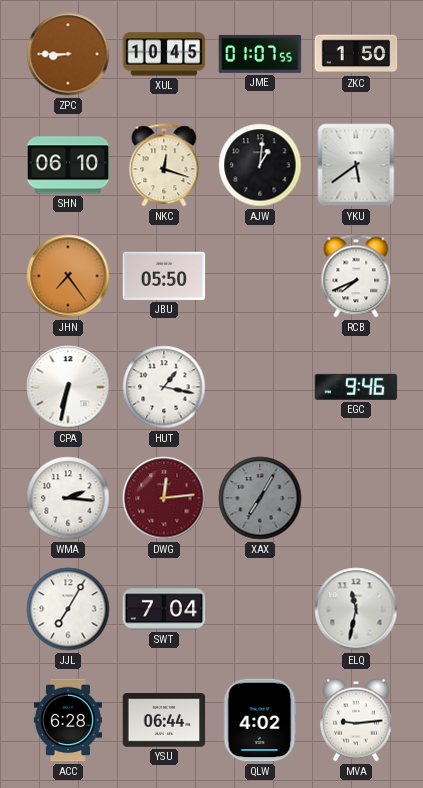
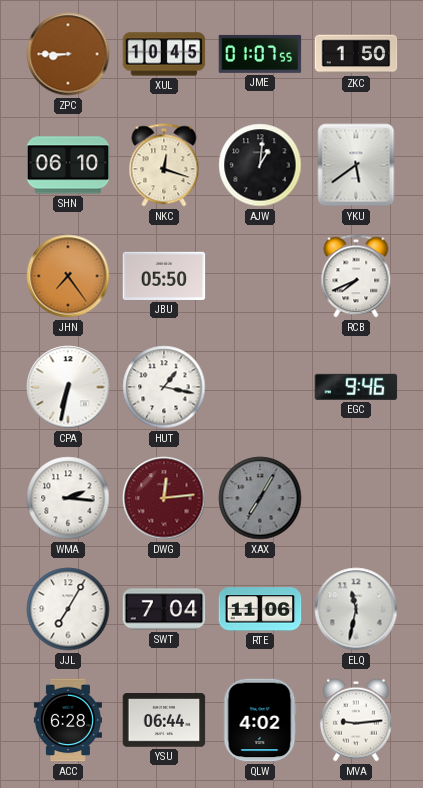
RTE: none -> 11:06
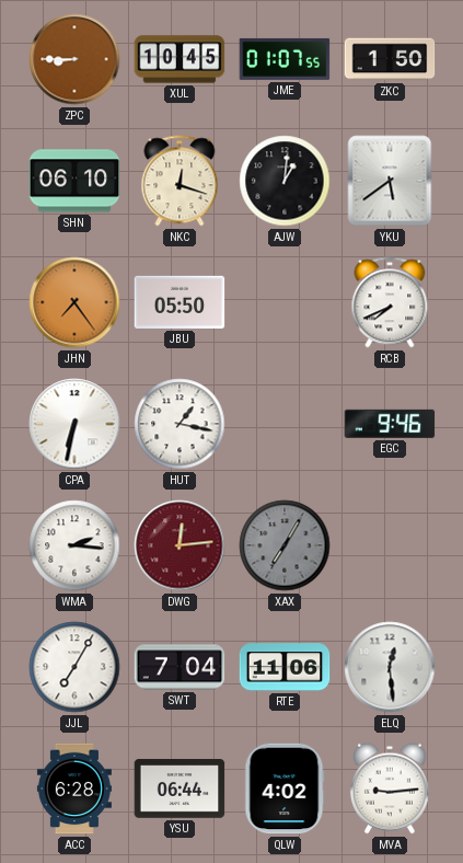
ELQ: 11:32 -> 12:29
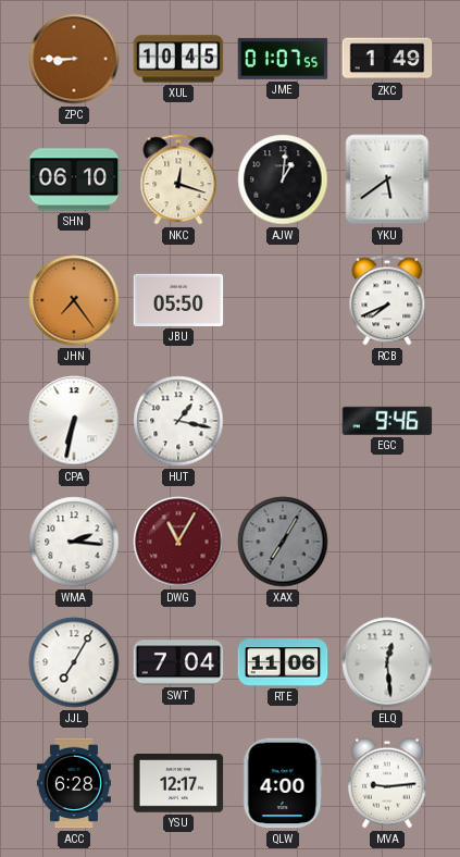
ZKC: 1:50 -> 1:49
DWG: 12:14 -> 11:05
YSU: 06:44 -> 12:17
QLW: 4:02 -> 4:00
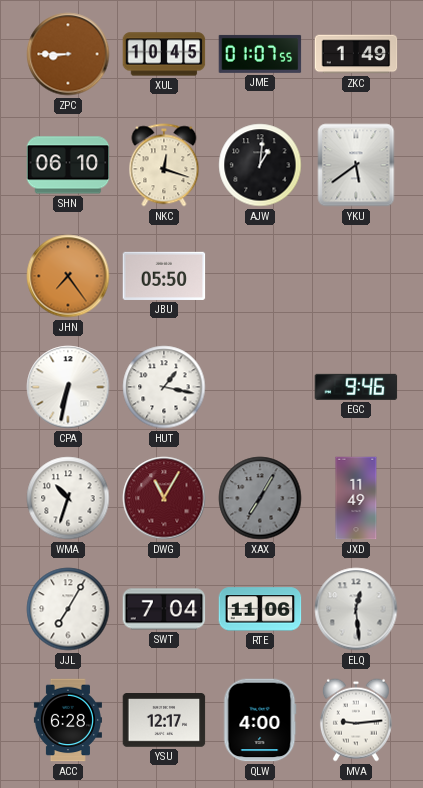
RCB: 7:41 -> none
WMA: 2:16 -> 10:33
JXD: none -> 11:49
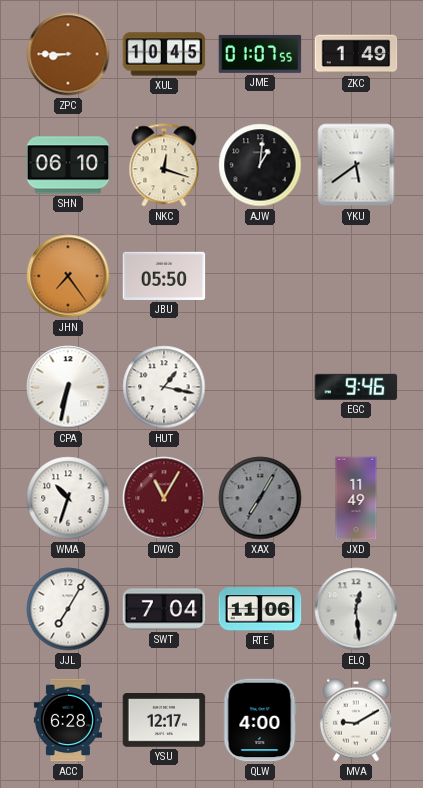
MVA: 9:14 -> 9:10
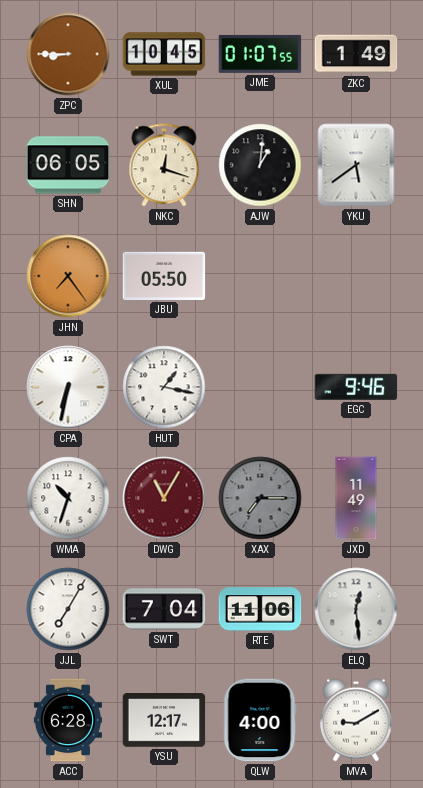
SHN: 06:10 -> 06:05
XAX: 7:05 -> 7:15
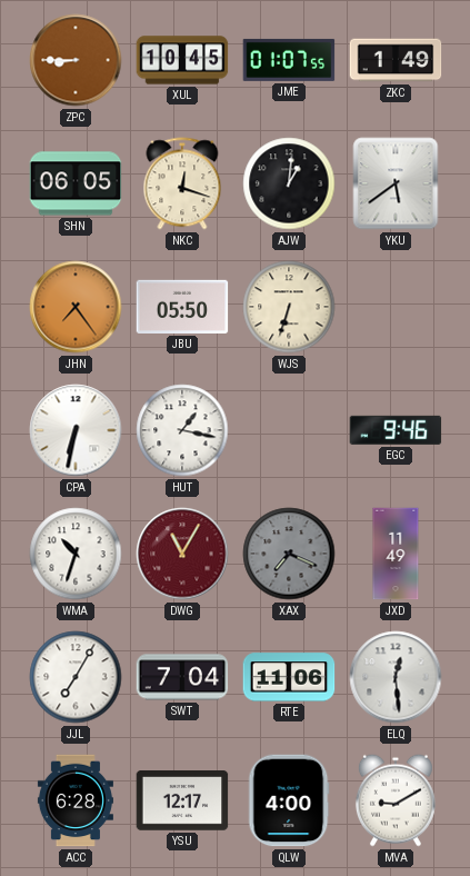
WJS: none -> 6:33
XAX: 7:15 -> 7:19
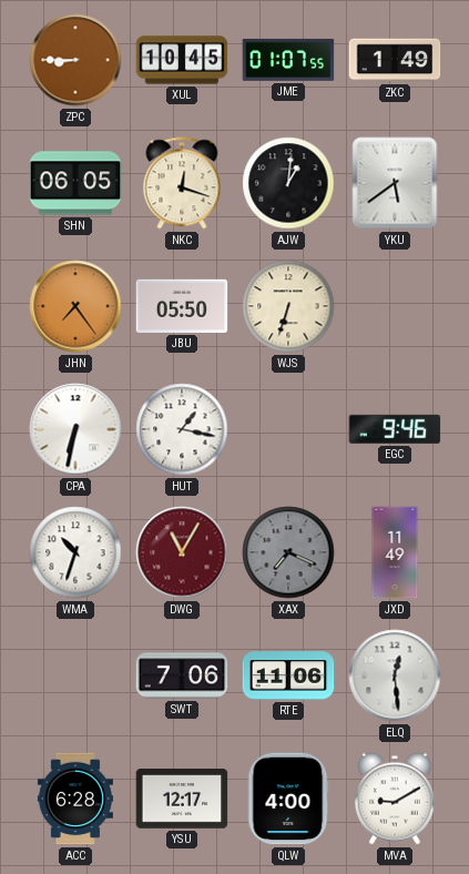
JJL: 7:05 -> none
SWT: 7:04 -> 7:06
